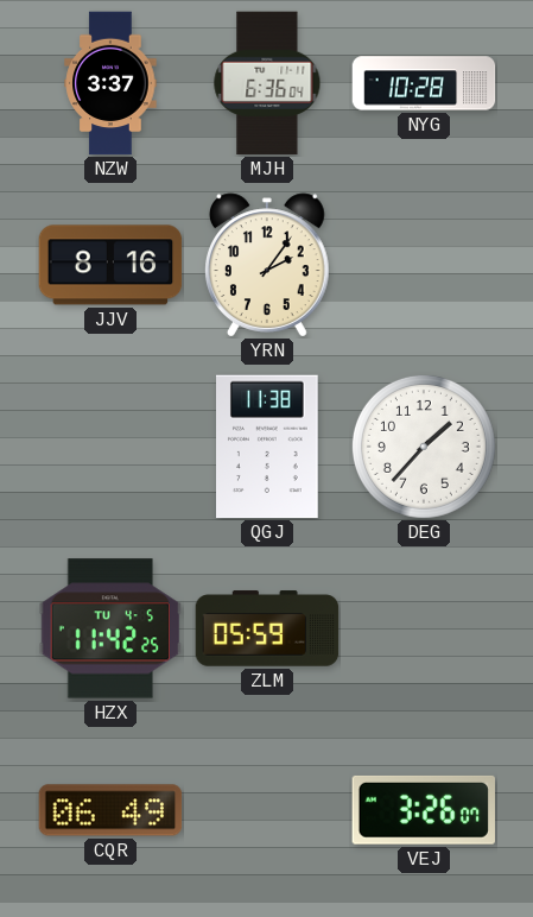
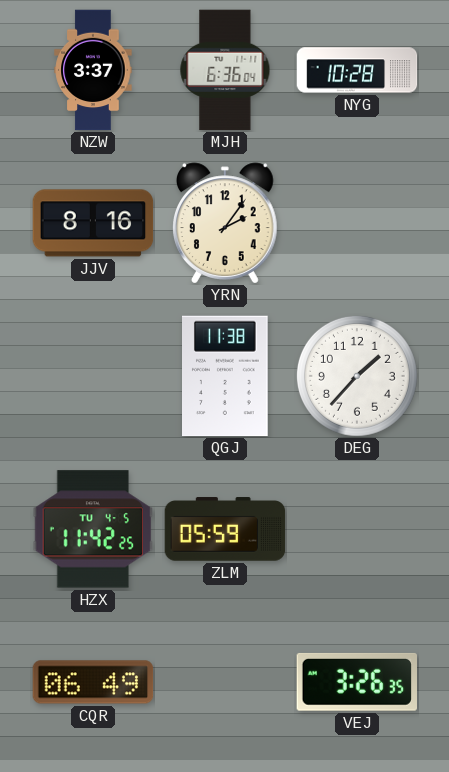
VEJ: 3:26:07 -> 3:26:35
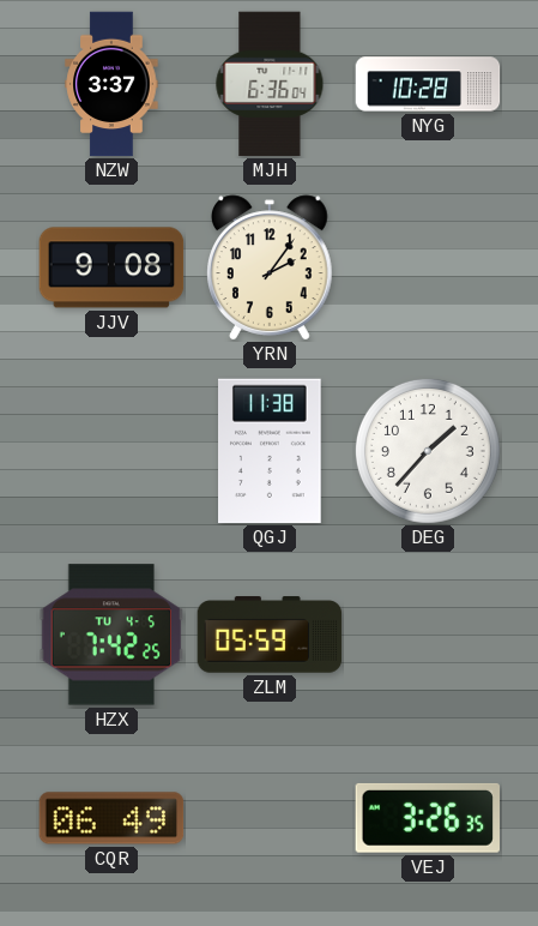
JJV: 8:16 -> 9:08
HZX: 11:42 -> 7:42
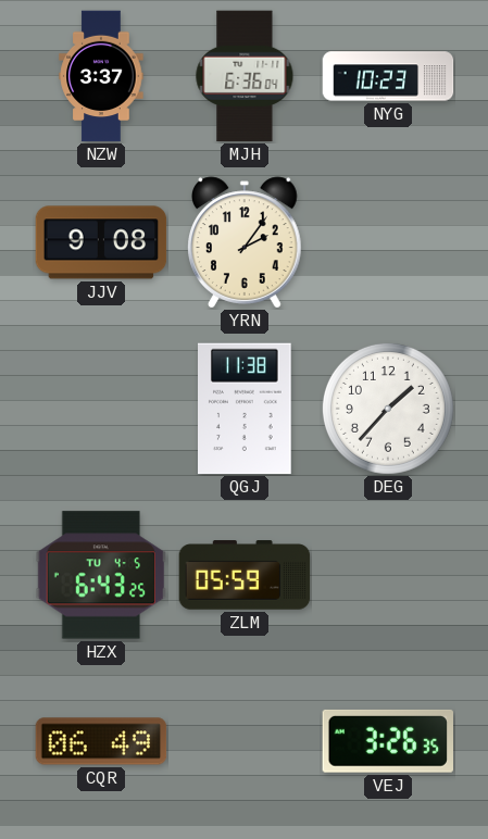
NYG: 10:28 -> 10:23
HZX: 7:42 -> 6:43
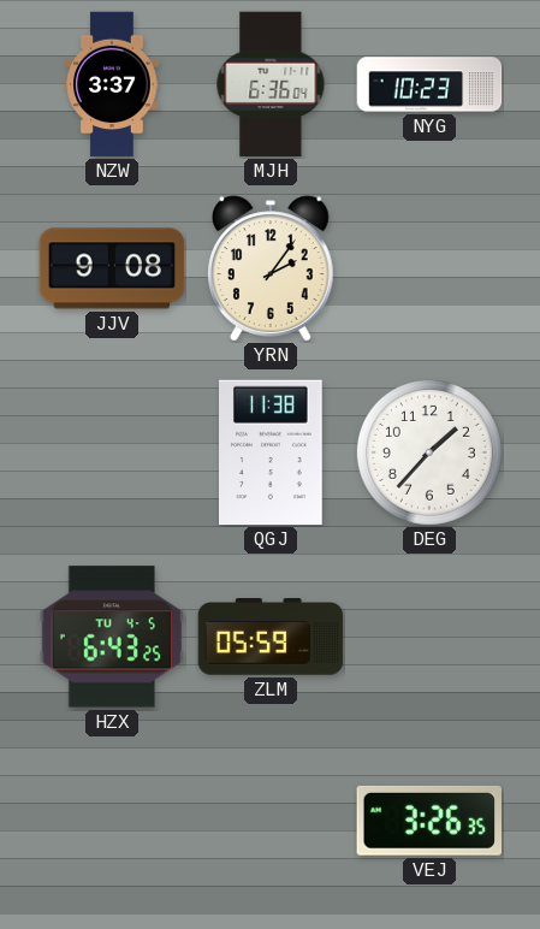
CQR: 06:49 -> none
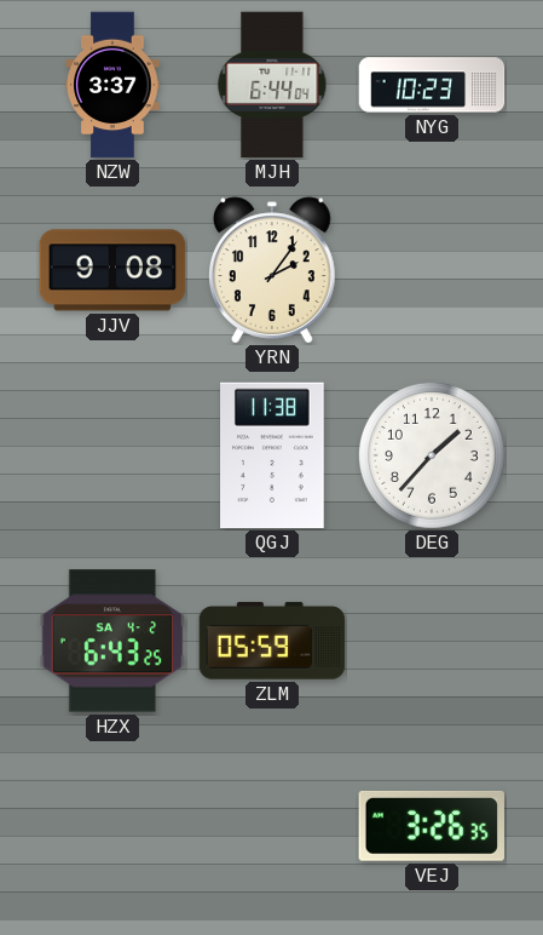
MJH: 6:36 -> 6:44
HZX date: TU 4-5 -> SA 4-2
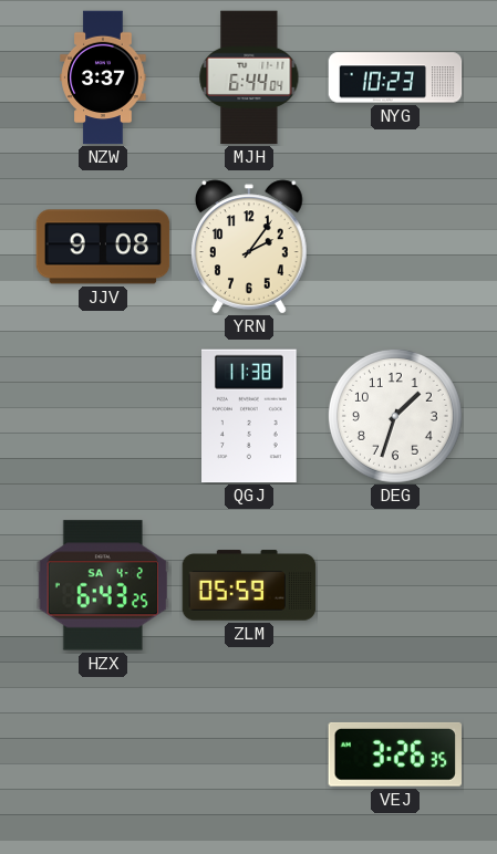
DEG: 1:37 -> 1:33
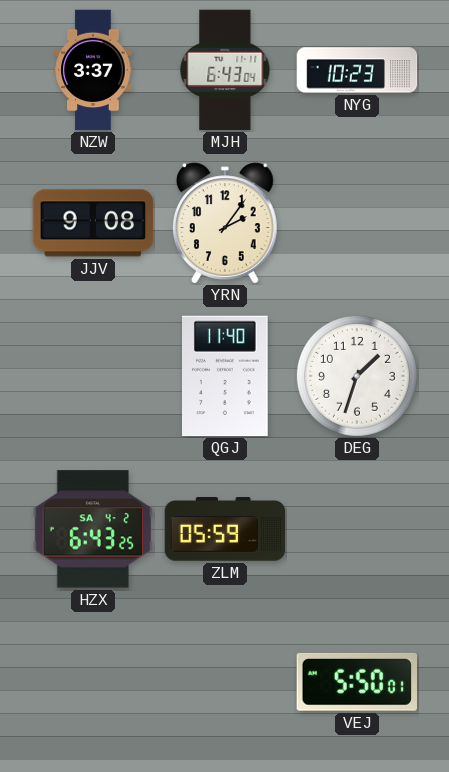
MJH: 6:44 -> 6:43
QGJ: 11:38 -> 11:40
VEJ: 3:26 -> 5:50
